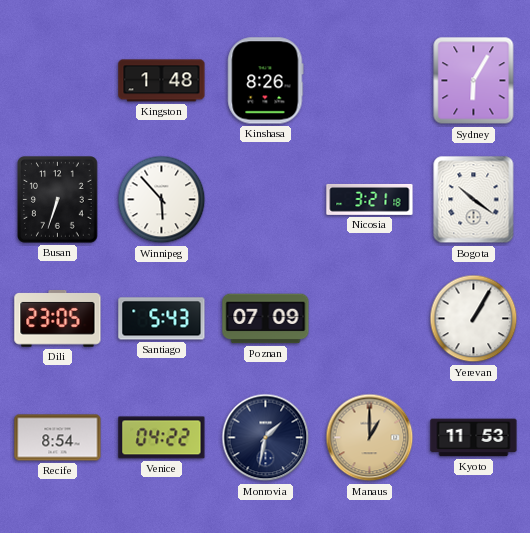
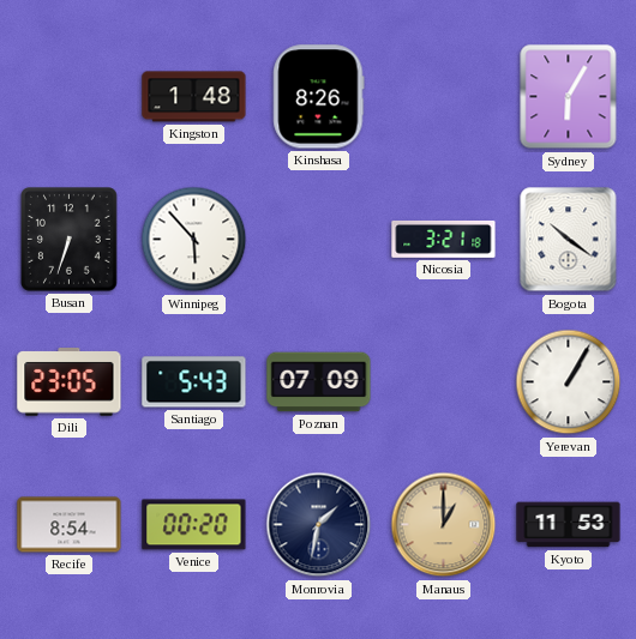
Venice: 04:22 -> 00:20
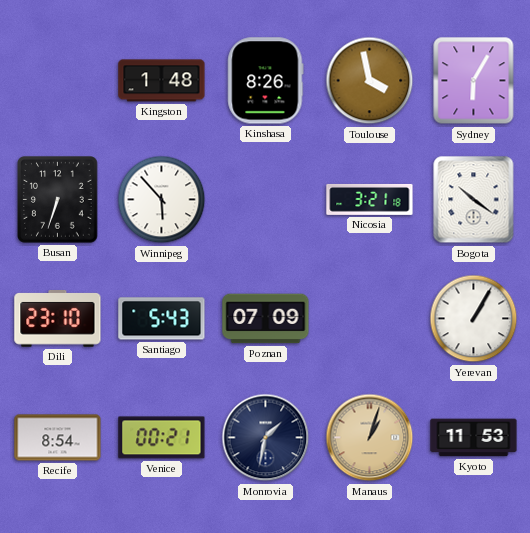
Toulouse: none -> 3:58
Dili: 23:05 -> 23:10
Venice: 00:20 -> 00:21
Manaus: 1:00 -> 1:03
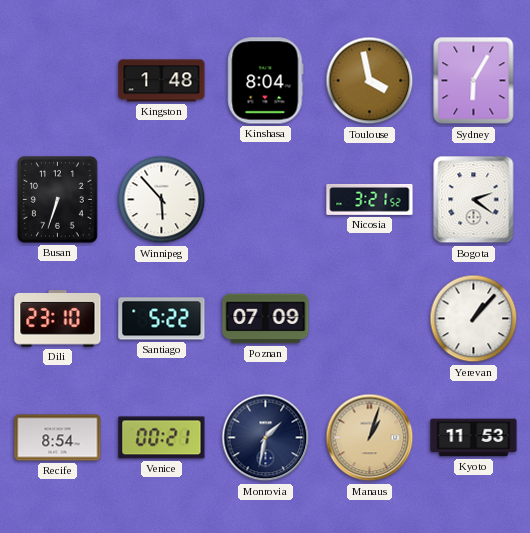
Kinshasa: 8:26 -> 8:04
Nicosia: 3:21:18 -> 3:21:52
Bogota: 10:21 -> 2:21
Santiago: 5:43 -> 5:22
Yerevan: 1:05 -> 1:07
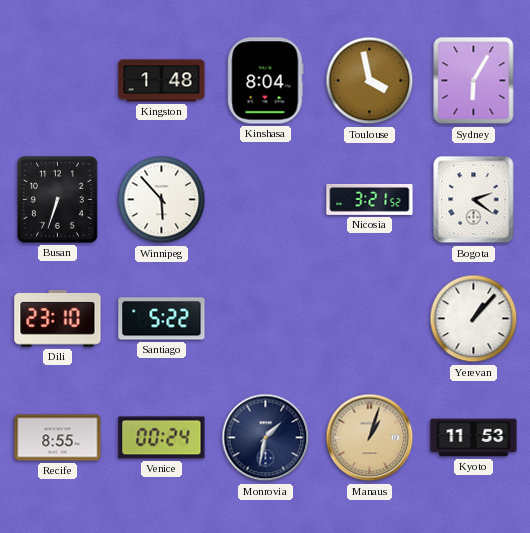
Poznan: 07:09 -> none
Recife: 8:54 -> 8:55
Venice: 00:21 -> 00:24
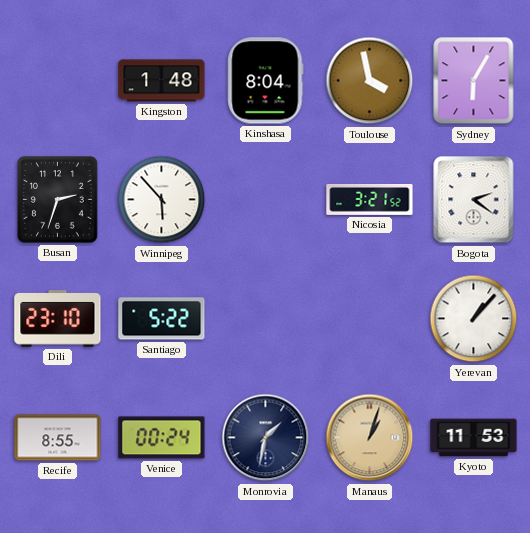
Busan: 6:33 -> 2:33
